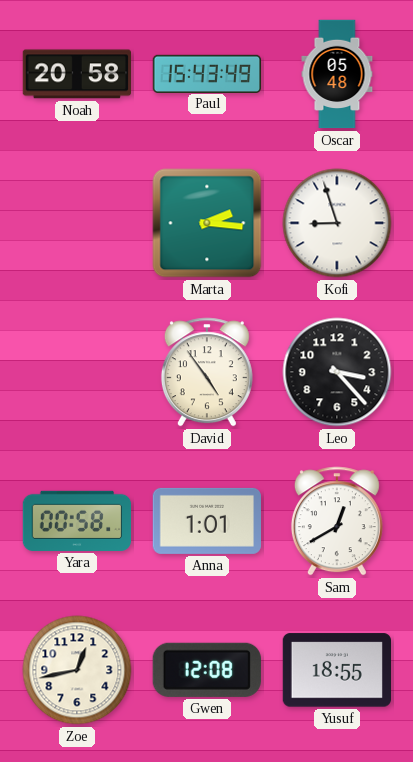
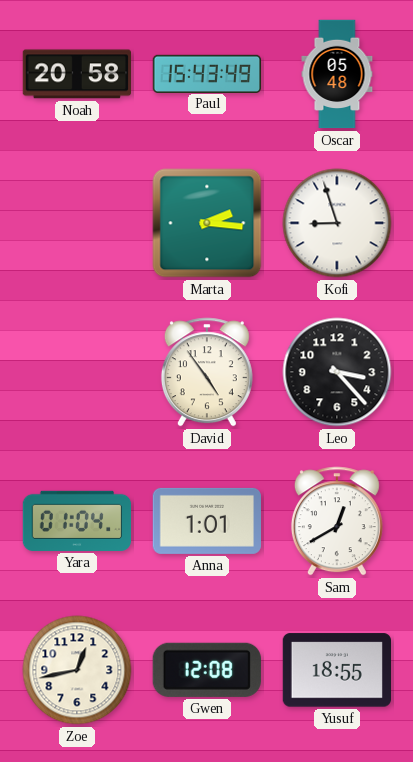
Yara: 00:58 -> 01:04
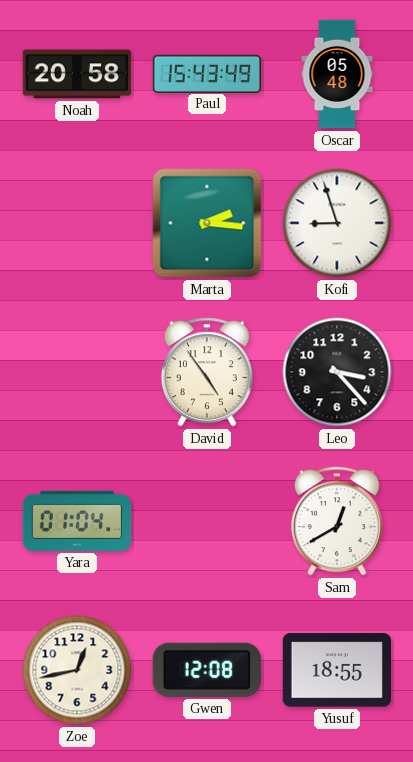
Anna: 1:01 -> none
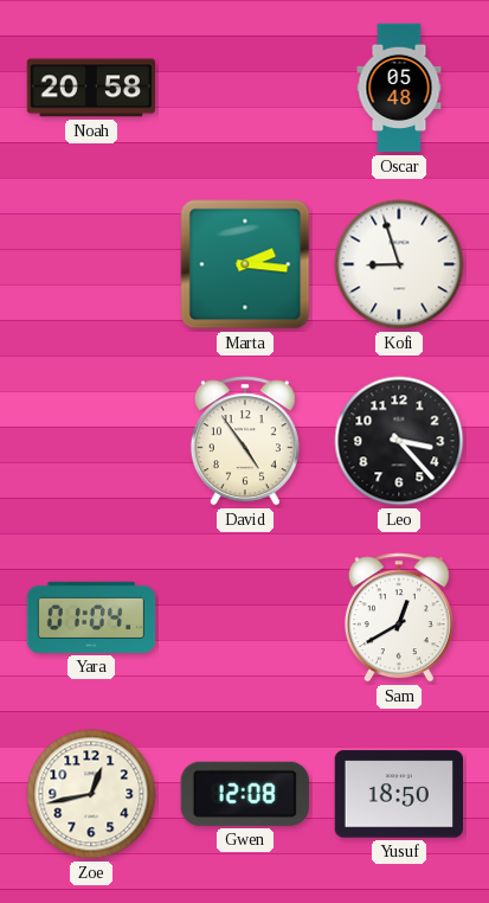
Paul: 15:43 -> none
Yusuf: 18:55 -> 18:50
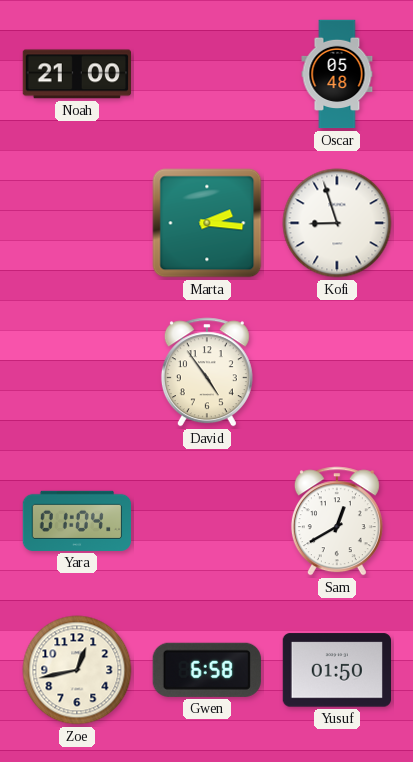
Noah: 20:58 -> 21:00
Leo: 3:23 -> none
Gwen: 12:08 -> 6:58
Yusuf: 18:50 -> 01:50
